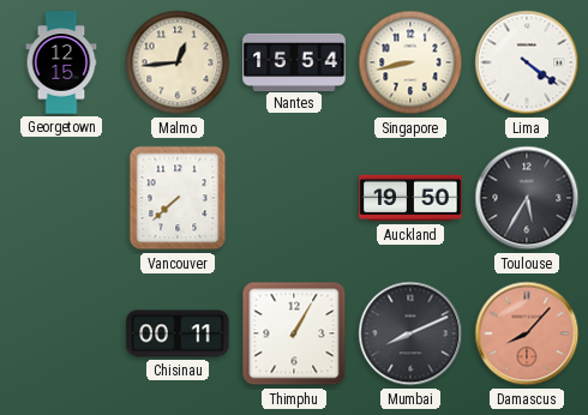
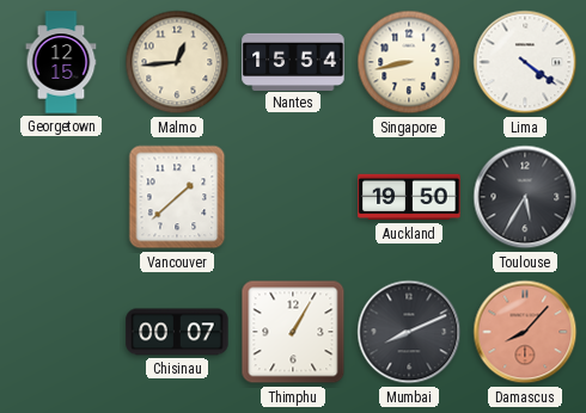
Vancouver: 7:38 -> 1:38
Chisinau: 00:11 -> 00:07
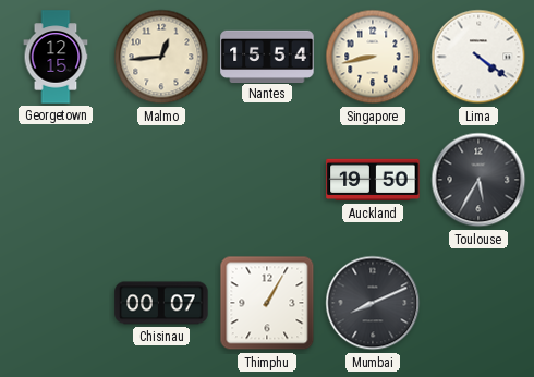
Vancouver: 1:38 -> none
Damascus: 8:07 -> none
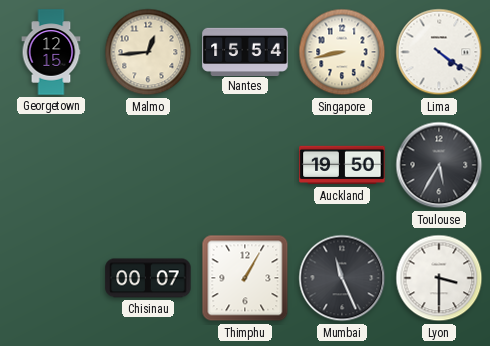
Mumbai: 8:11 -> 11:26
Lyon: none -> 3:30
